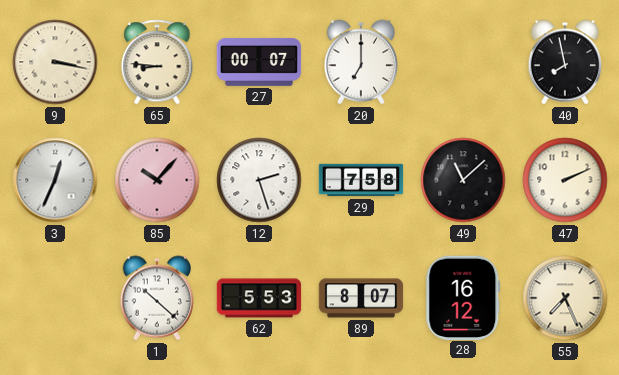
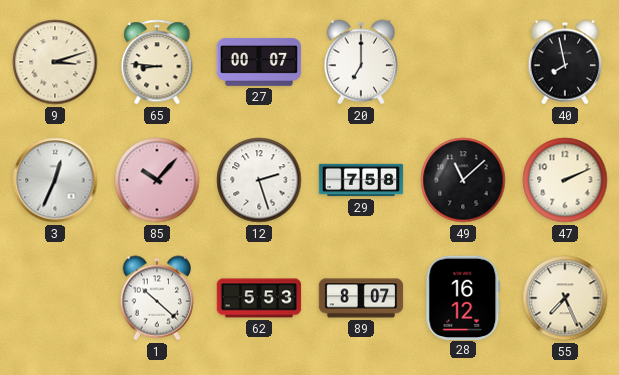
9: 3:17 -> 3:12
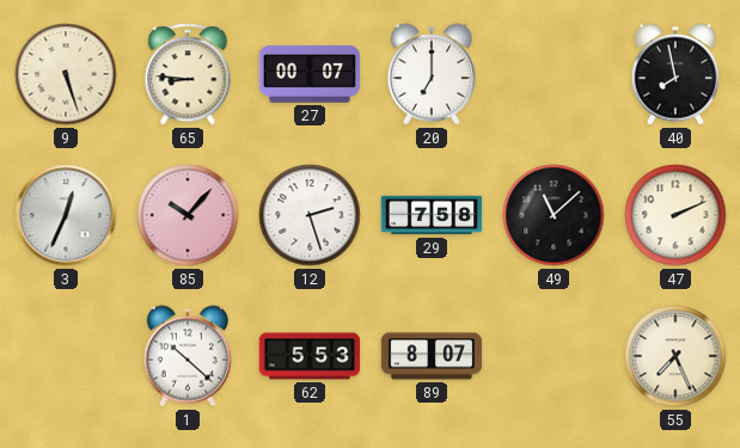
9: 3:12 -> 5:27
28: 16:12 -> none
